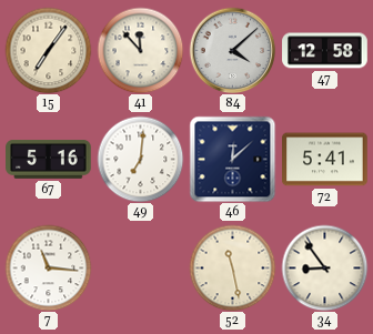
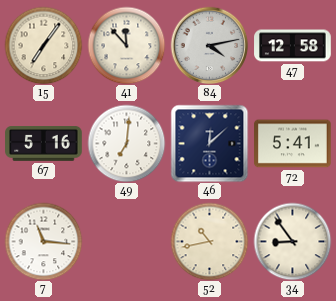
84: 4:08 -> 4:13
52: 11:28 -> 10:43
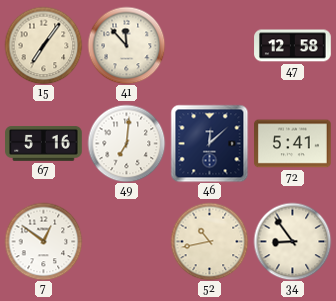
84: 4:13 -> none
7: 11:16 -> 12:51
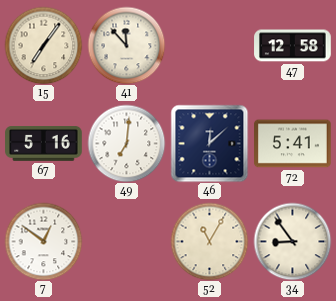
52: 10:43 -> 11:05
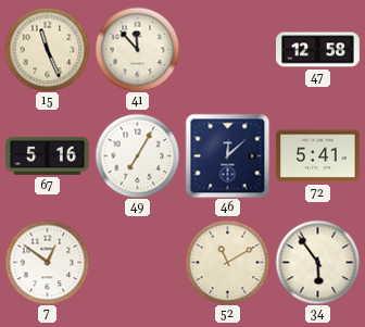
15: 7:06 -> 11:26
49: 7:01 -> 7:05
52: 11:05 -> 11:10
34: 8:54 -> 5:54
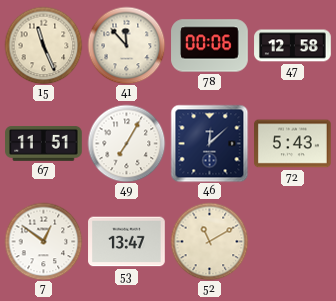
78: none -> 00:06
67: 5:16 -> 11:51
72: 5:41 -> 5:43
53: none -> 13:47
34: 5:54 -> none
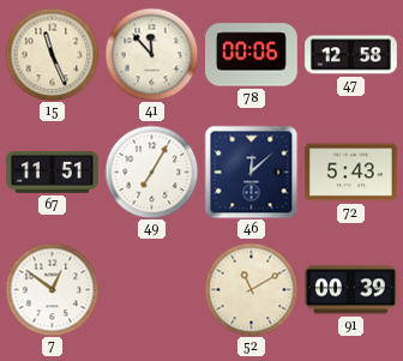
53: 13:47 -> none
91: none -> 00:39
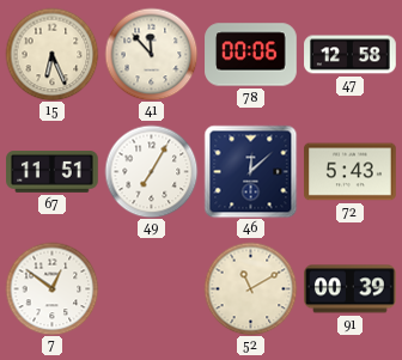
15: 11:26 -> 6:26
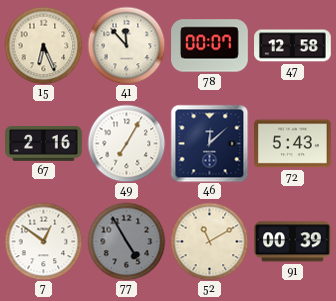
78: 00:06 -> 00:07
67: 11:51 -> 2:16
77: none -> 4:55
